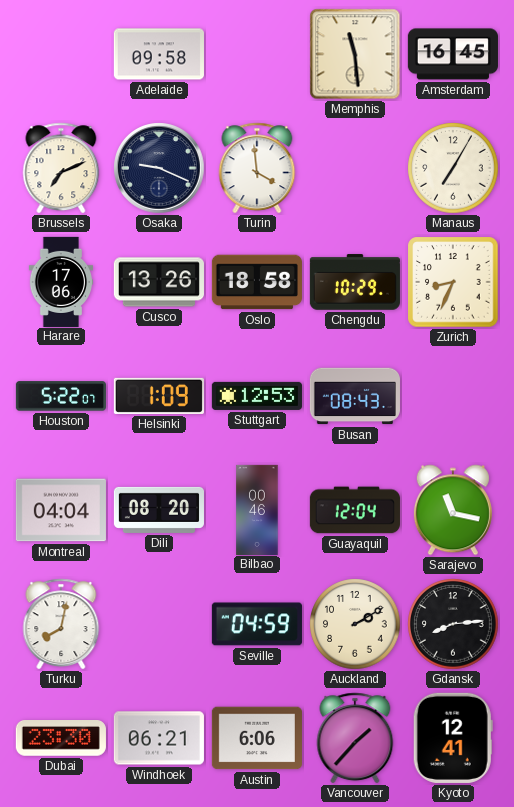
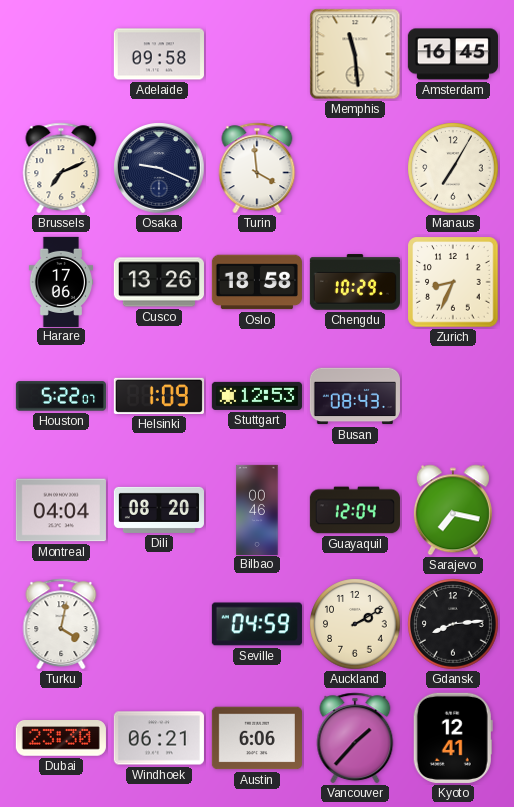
Sarajevo: 11:17 -> 7:17
Turku: 8:02 -> 4:02
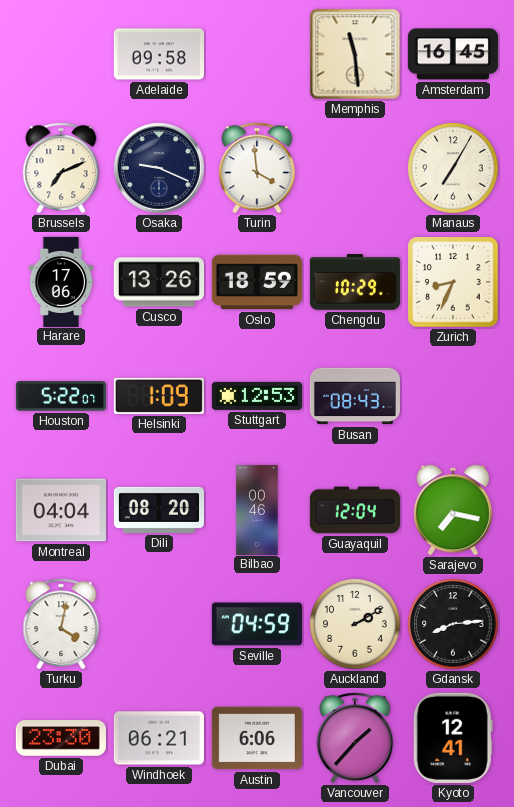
Oslo: 18:58 -> 18:59
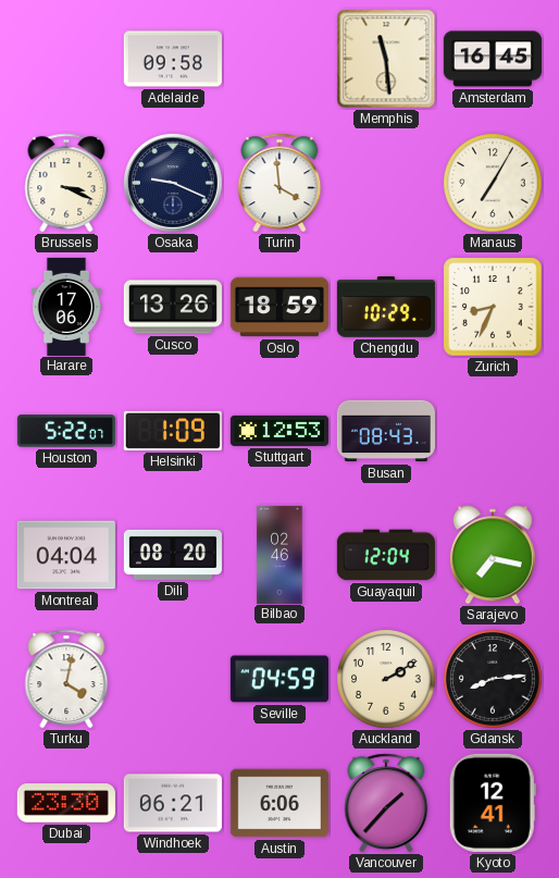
Brussels: 7:11 -> 3:19
Bilbao: 00:46 -> 02:46
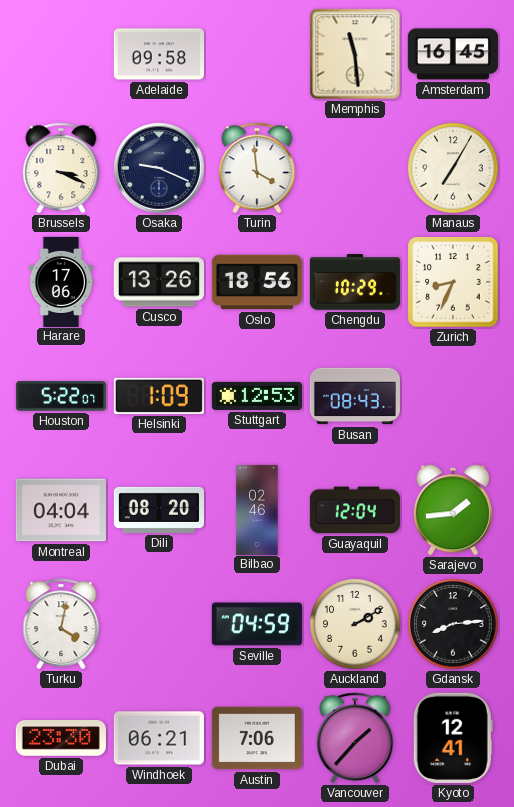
Oslo: 18:59 -> 18:56
Sarajevo: 7:17 -> 1:44
Austin: 6:06 -> 7:06
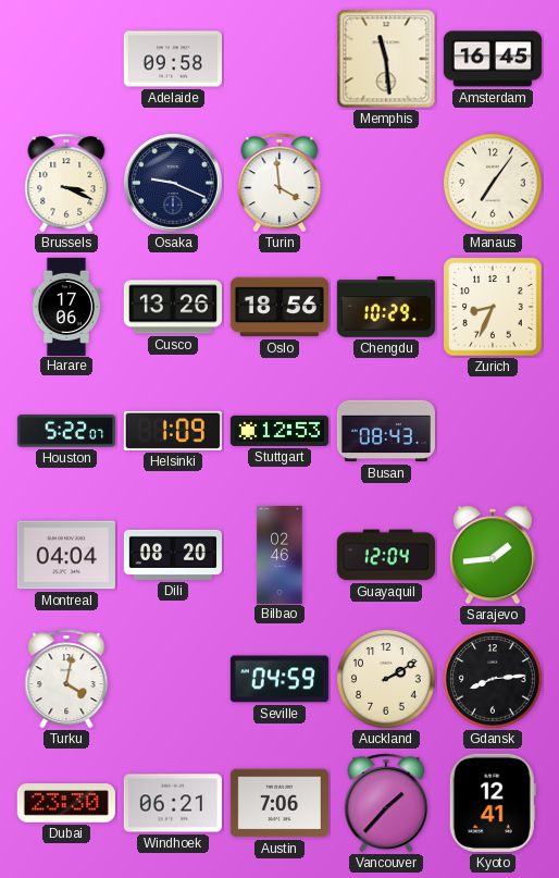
Manaus: 7:05 -> 7:06
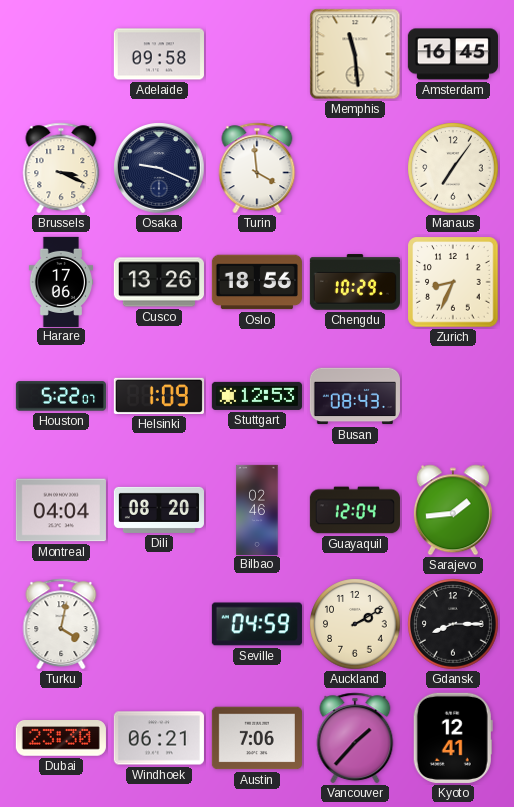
Gdansk: 8:14 -> 8:15
